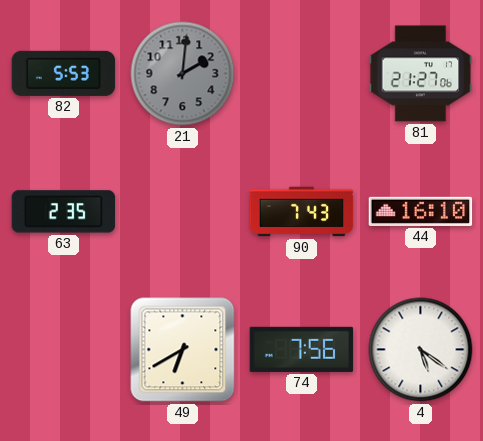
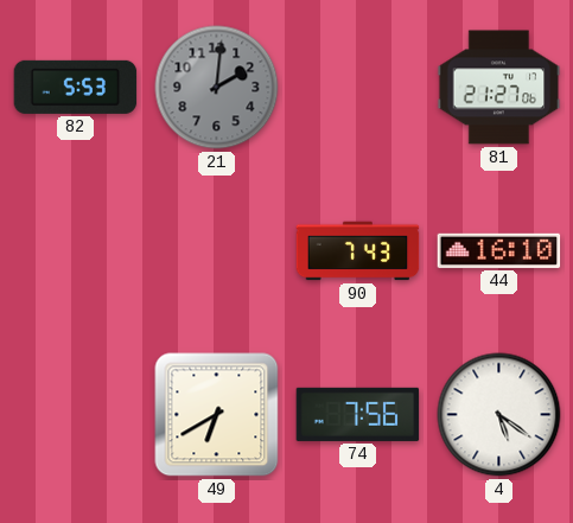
63: 2:35 -> none
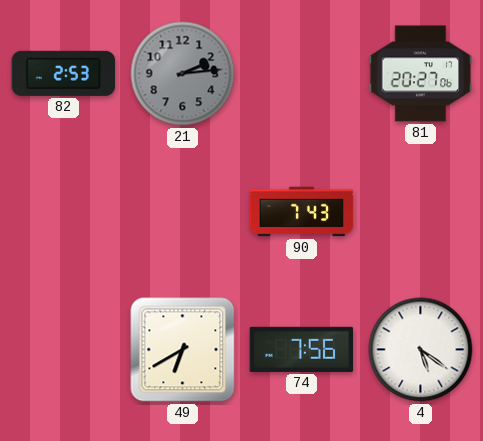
82: 5:53 -> 2:53
21: 2:01 -> 2:14
81: 21:27 -> 20:27
44: 16:10 -> none
